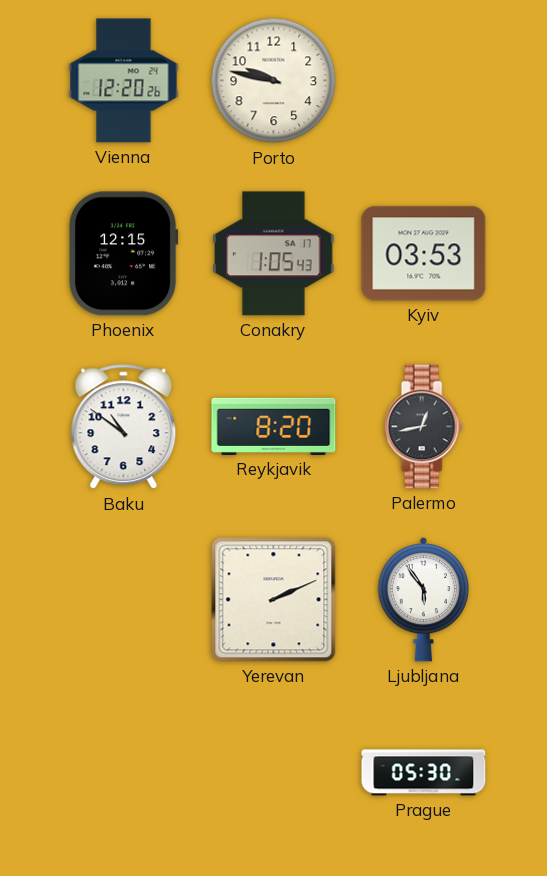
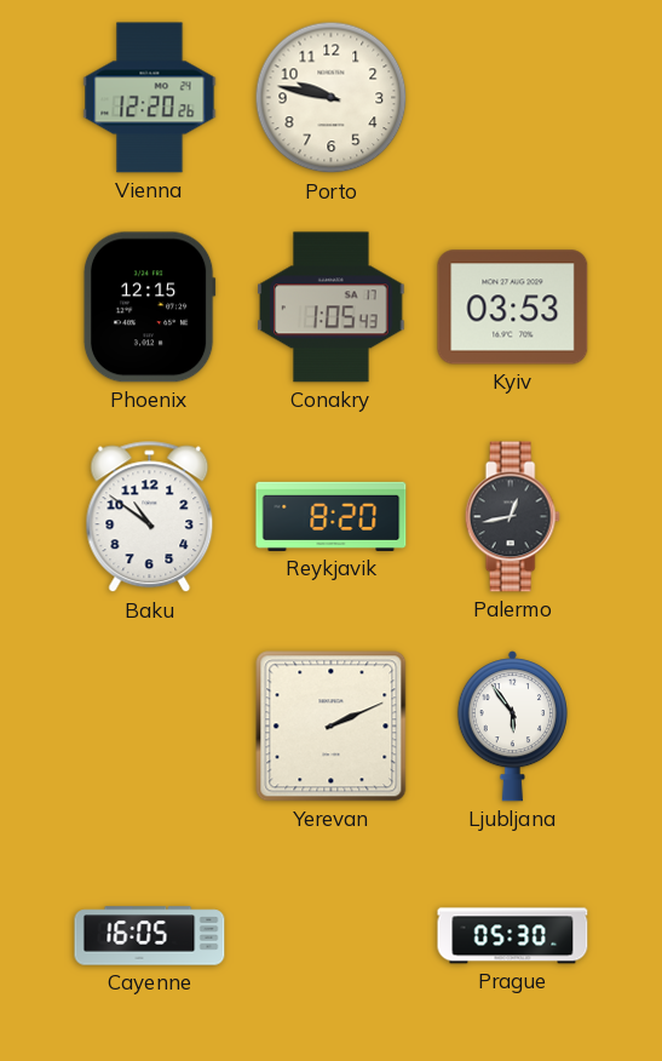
Cayenne: none -> 16:05
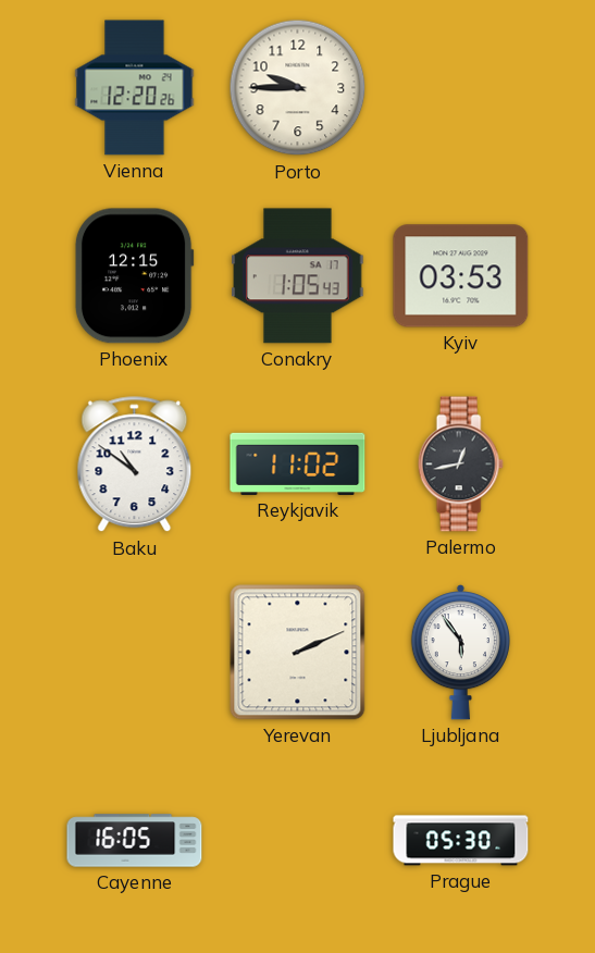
Porto: 9:47 -> 9:45
Reykjavik: 8:20 -> 11:02
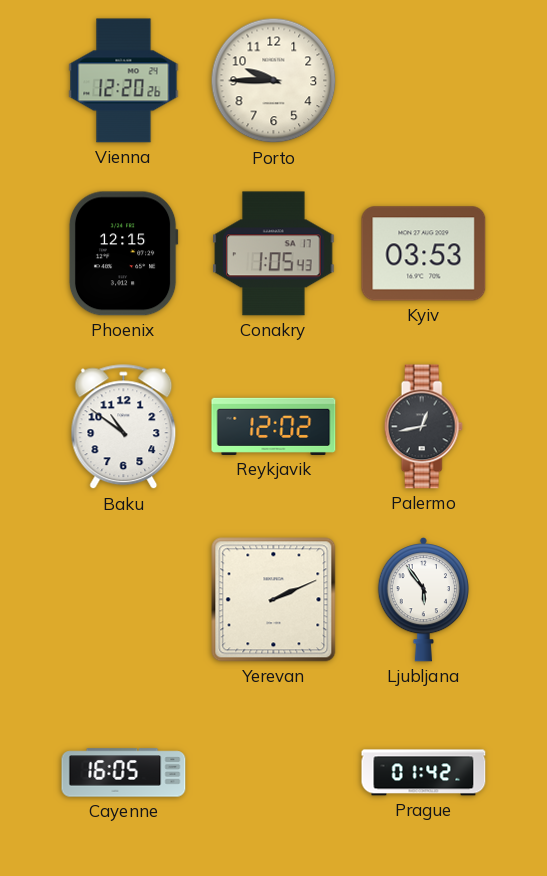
Reykjavik: 11:02 -> 12:02
Prague: 05:30 -> 01:42
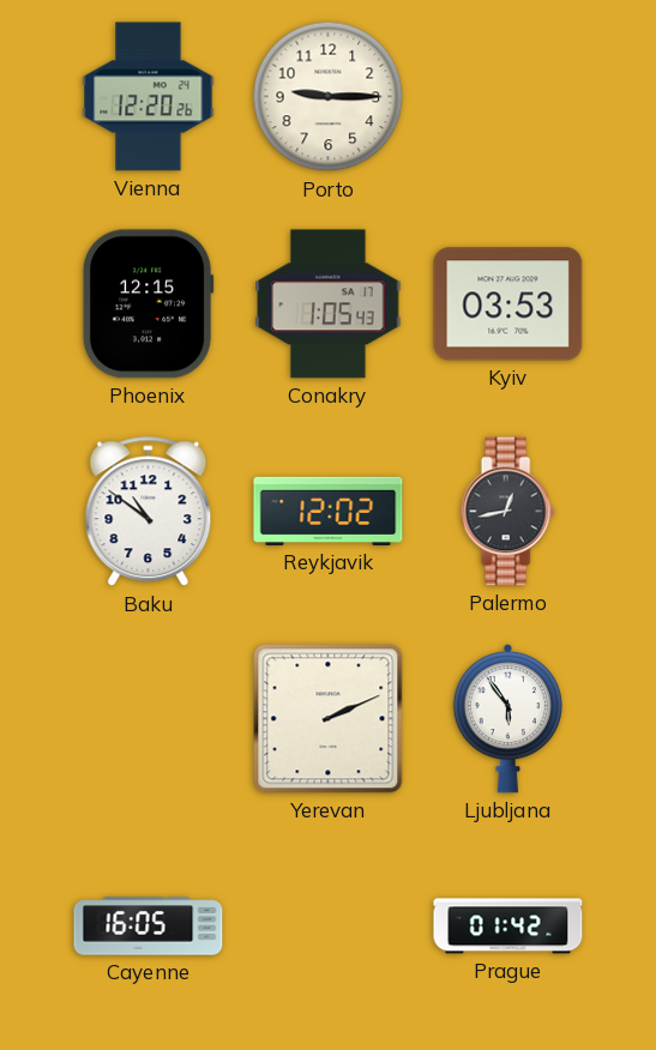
Porto: 9:45 -> 9:15
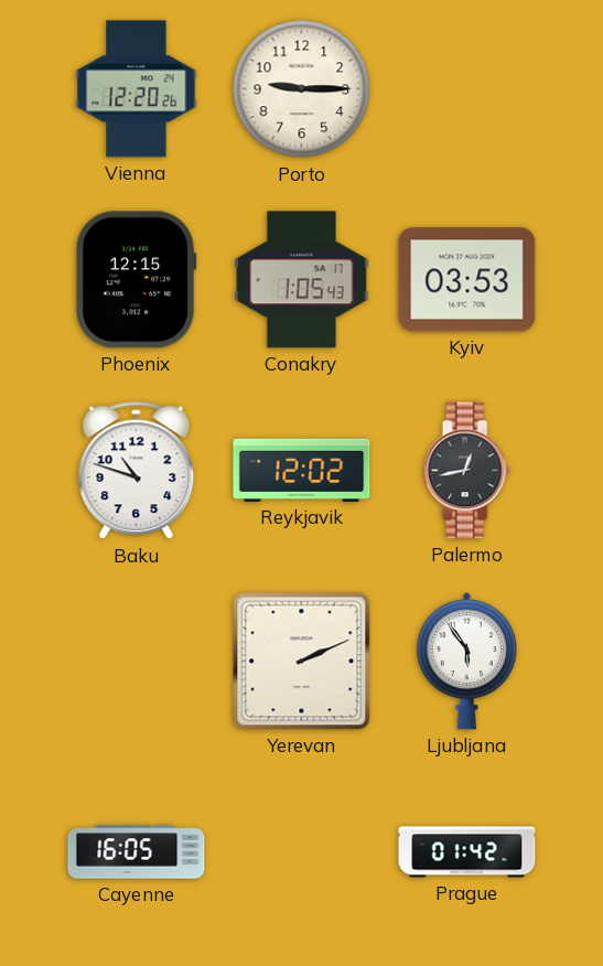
Baku: 10:51 -> 10:48
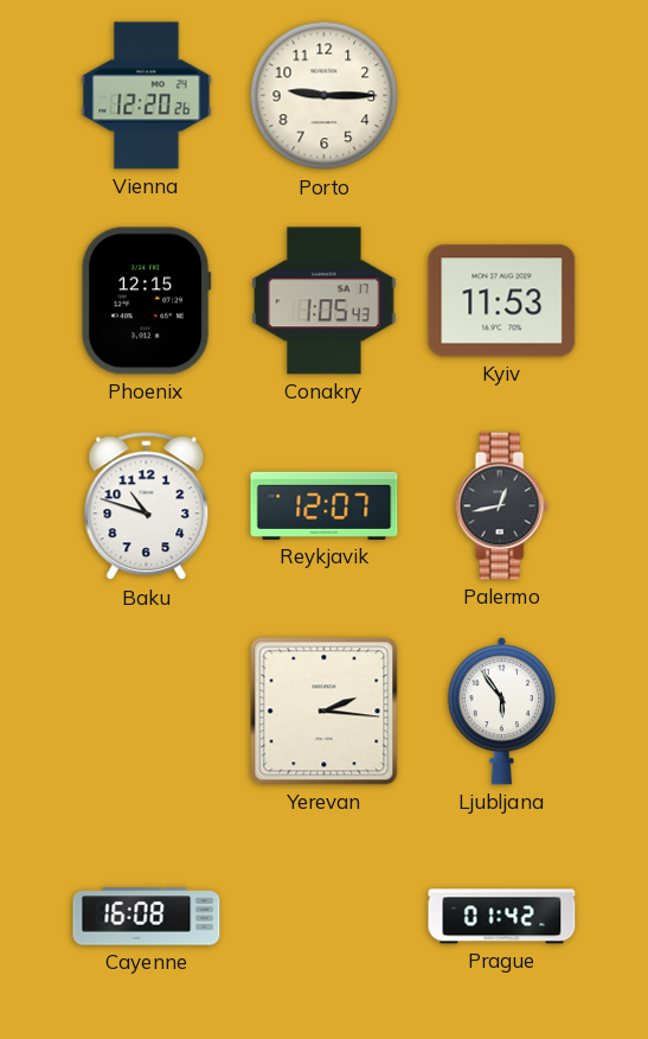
Kyiv: 03:53 -> 11:53
Reykjavik: 12:02 -> 12:07
Yerevan: 2:11 -> 2:16
Cayenne: 16:05 -> 16:08
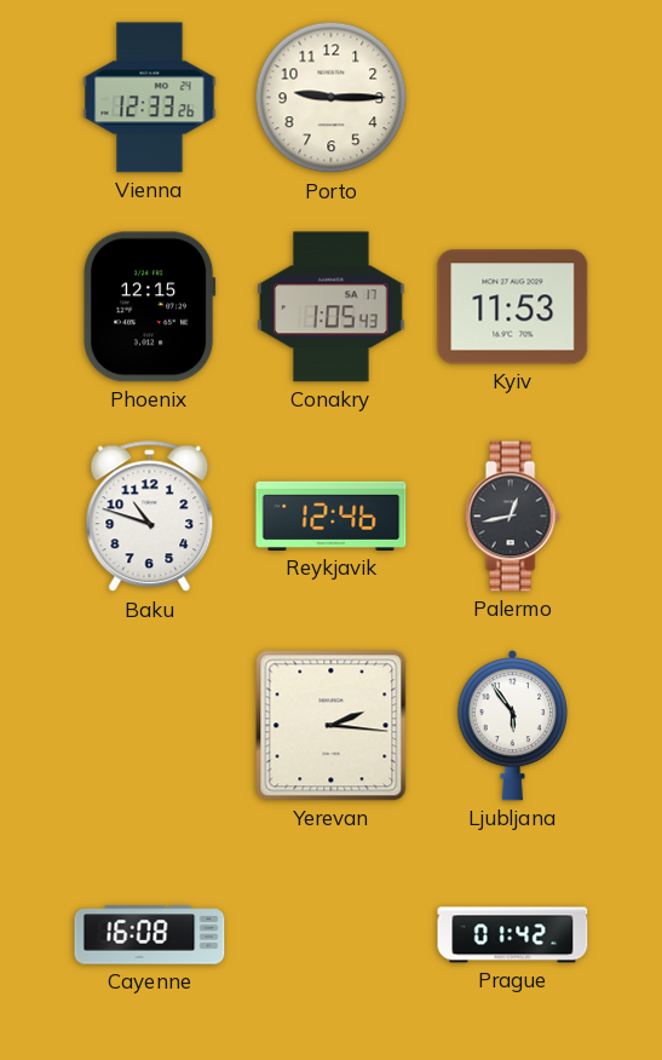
Vienna: 12:20 -> 12:33
Reykjavik: 12:07 -> 12:46
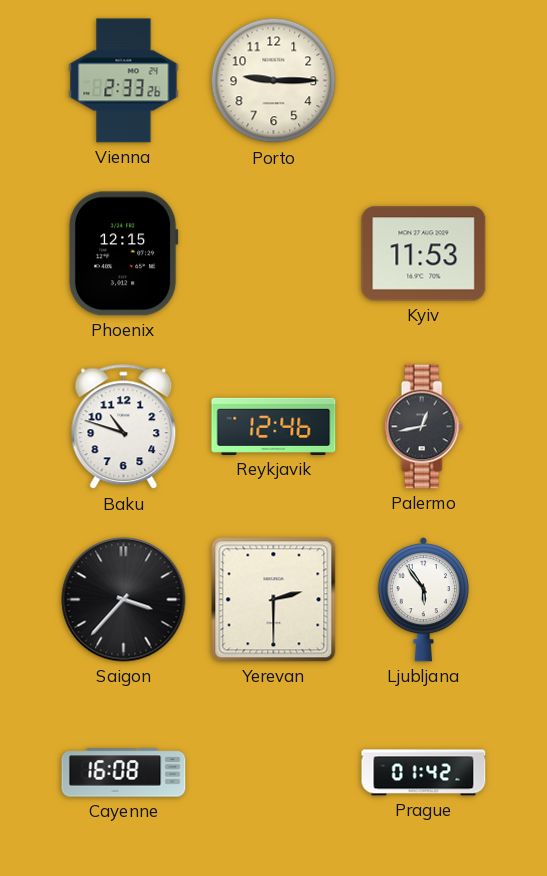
Vienna: 12:33 -> 2:33
Conakry: 1:05 -> none
Saigon: none -> 3:37
Yerevan: 2:16 -> 2:30
